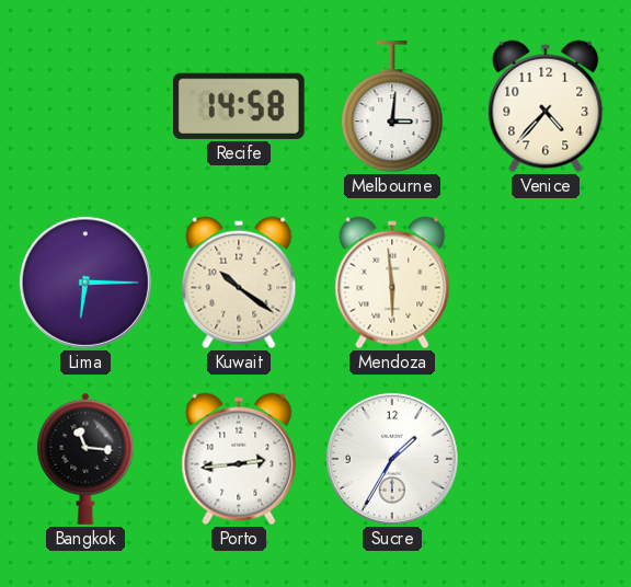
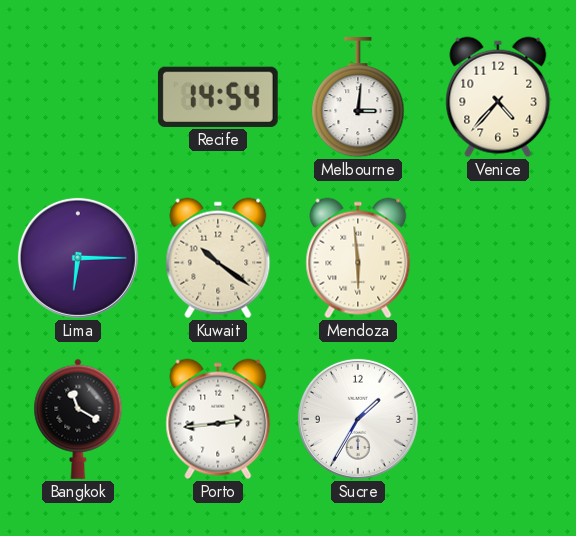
Recife: 14:58 -> 14:54
Bangkok: 11:16 -> 11:20
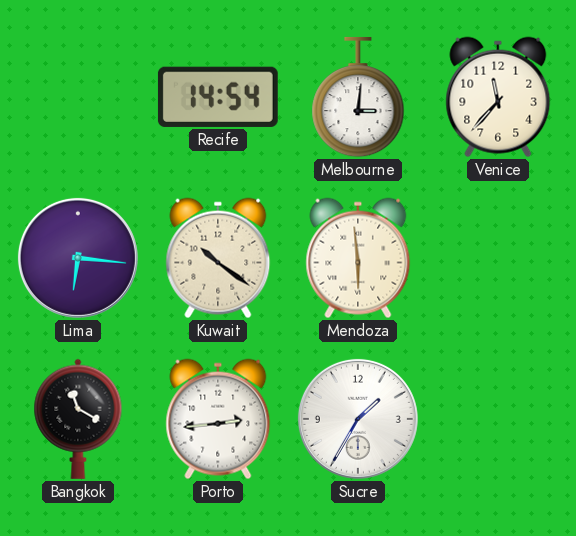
Venice: 4:37 -> 11:37
Lima: 6:15 -> 6:16
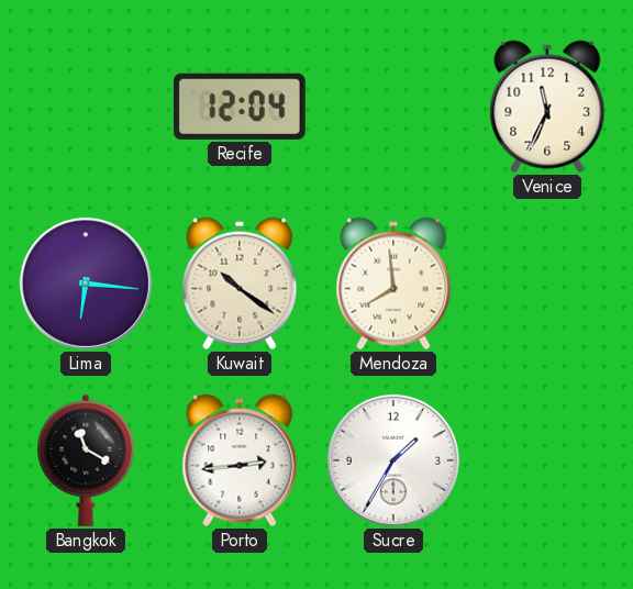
Recife: 14:54 -> 12:04
Melbourne: 3:01 -> none
Venice: 11:37 -> 11:34
Mendoza: 5:59 -> 7:59
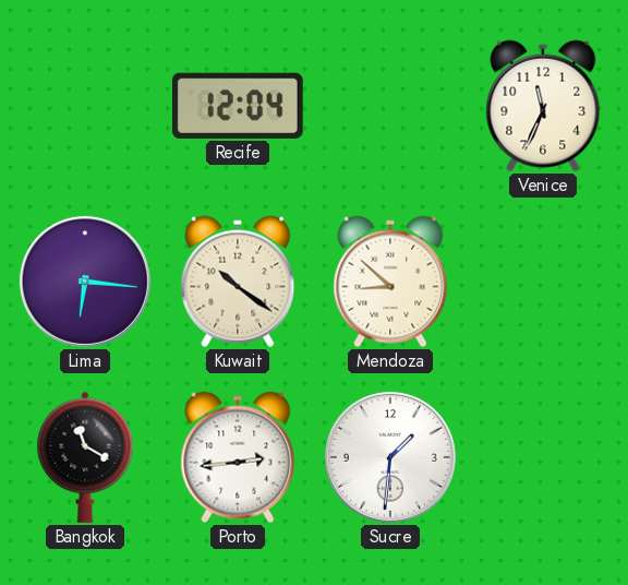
Mendoza: 7:59 -> 8:52
Sucre: 1:35 -> 1:31
